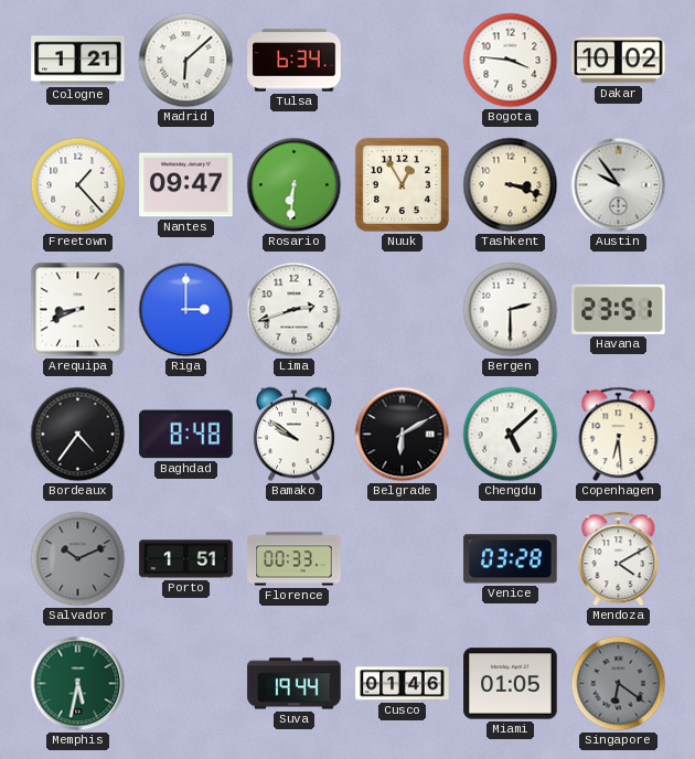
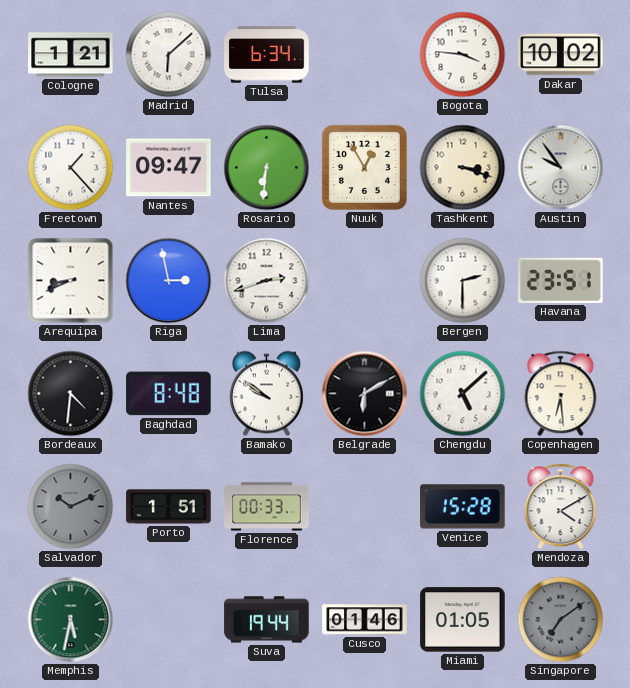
Riga: 3:00 -> 2:58
Bordeaux: 4:36 -> 4:31
Venice: 03:28 -> 15:28
Singapore: 6:21 -> 7:09
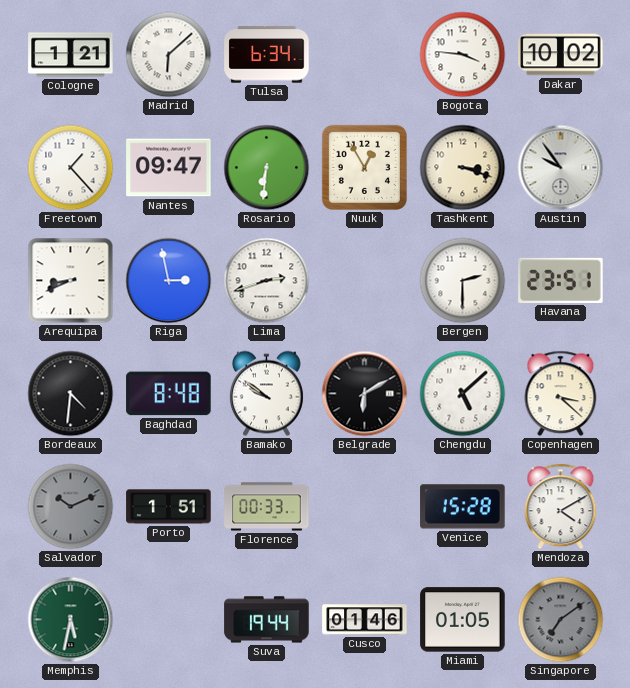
Copenhagen: 6:29 -> 3:22
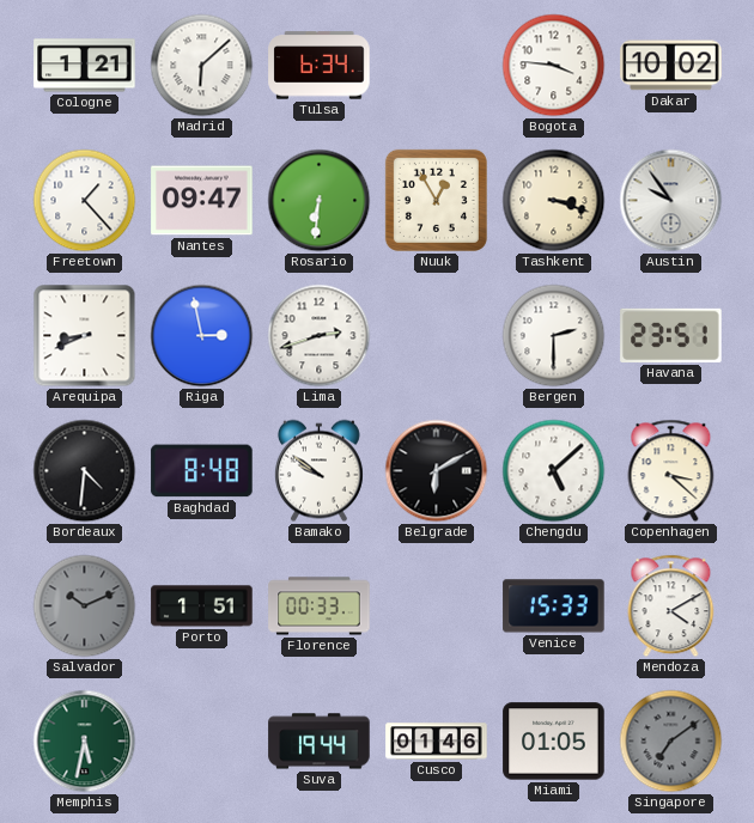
Venice: 15:28 -> 15:33
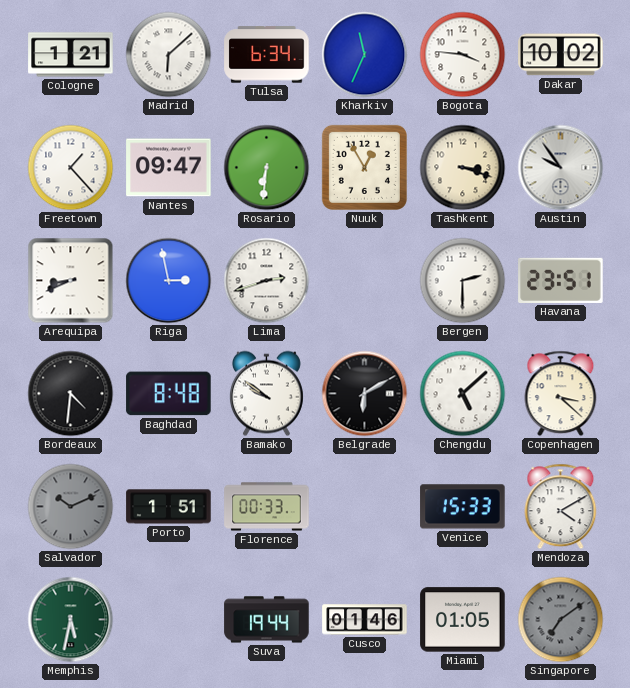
Kharkiv: none -> 11:34
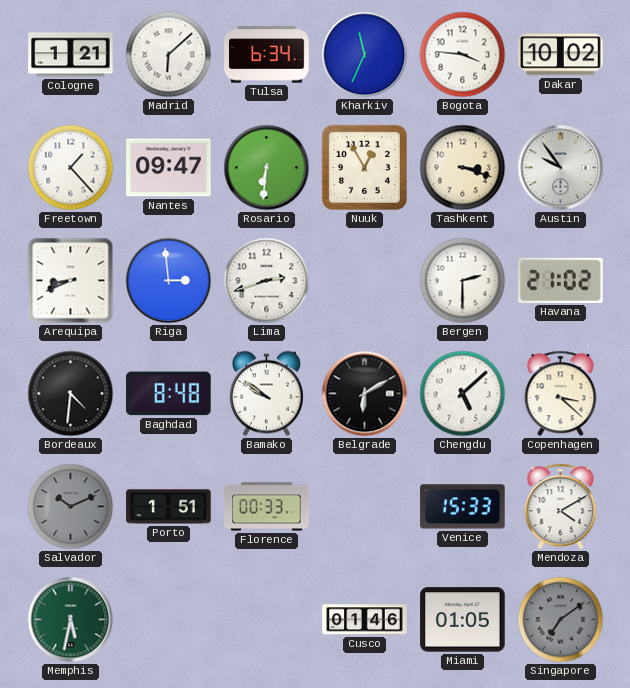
Riga: 2:58 -> 2:59
Havana: 23:51 -> 21:02
Suva: 19:44 -> none
